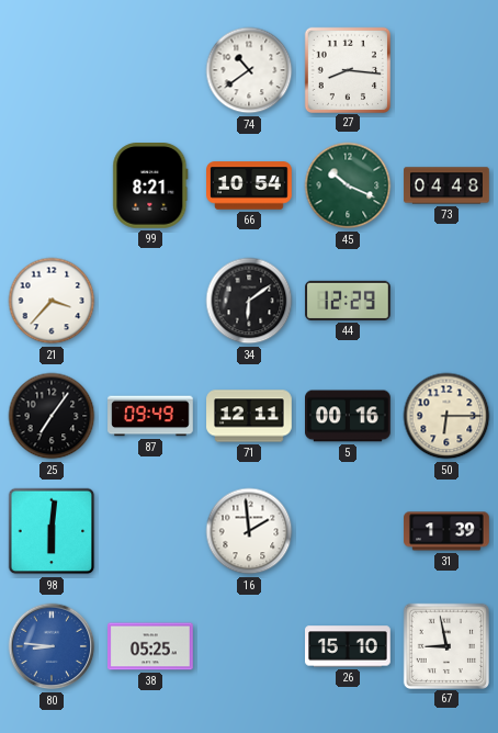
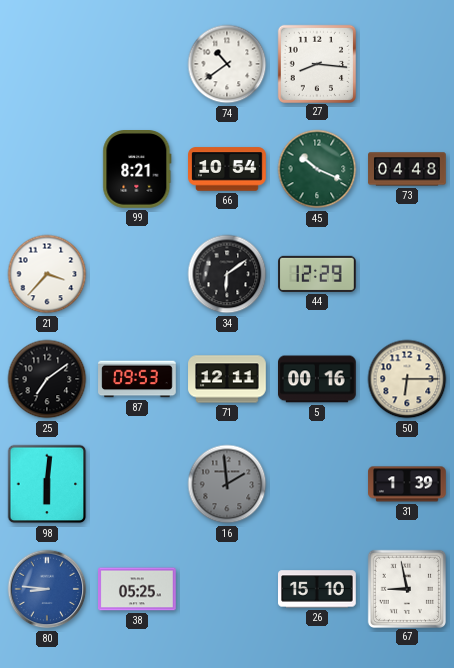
25: 7:06 -> 7:09
87: 09:49 -> 09:53
16 dial: white -> grey
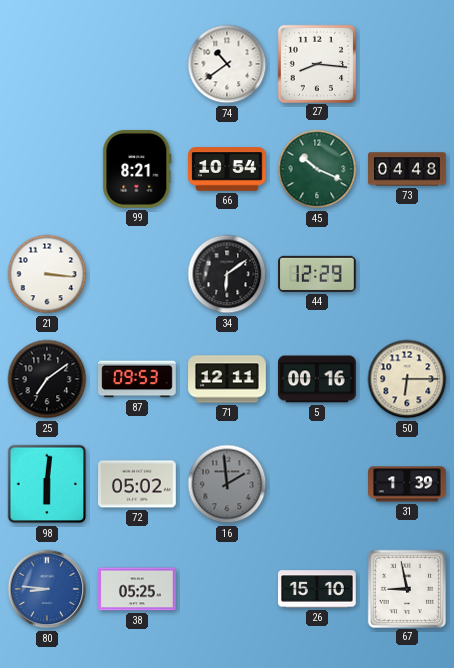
21: 3:37 -> 3:16
72: none -> 05:02
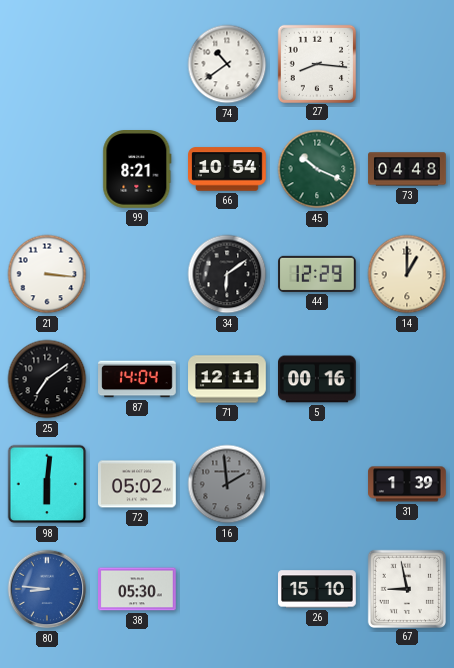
14: none -> 1:00
87: 09:53 -> 14:04
50: 6:15 -> none
38: 05:25 -> 05:30
